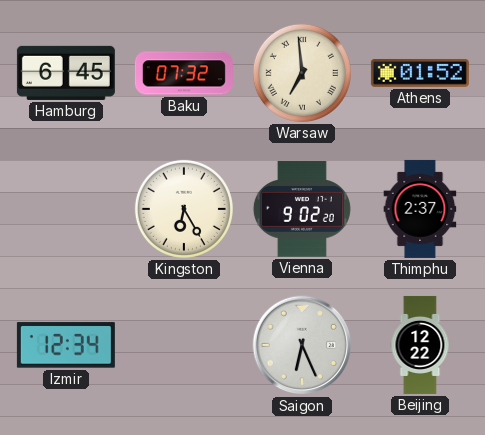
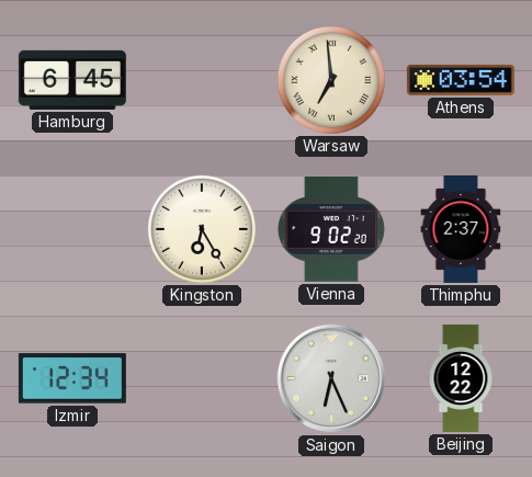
Baku: 07:32 -> none
Athens: 01:52 -> 03:54
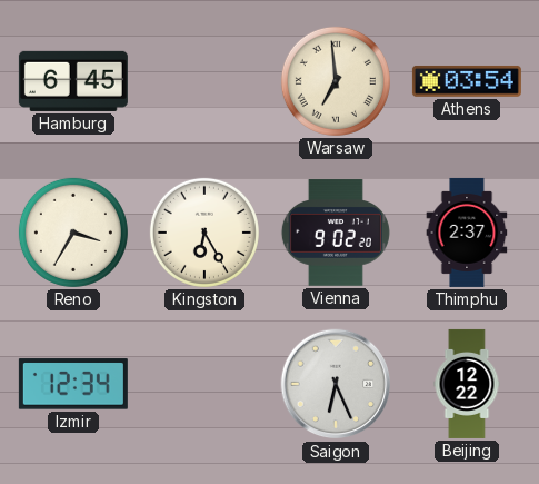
Reno: none -> 3:35
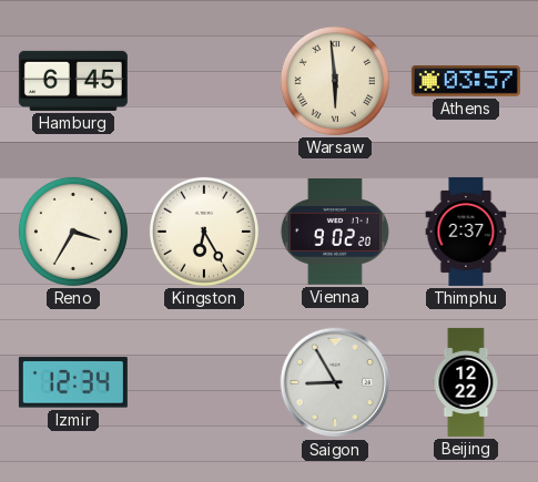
Warsaw: 6:59 -> 5:59
Athens: 03:54 -> 03:57
Saigon: 6:26 -> 8:55
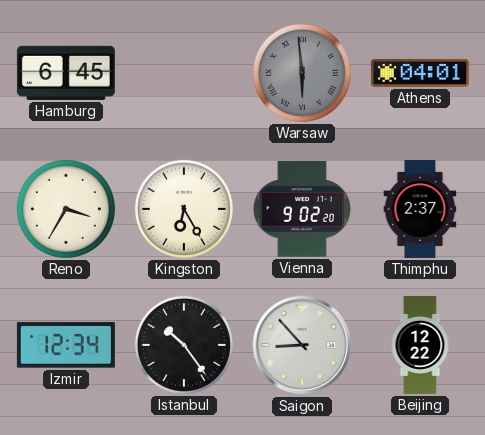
Warsaw dial: cream -> grey
Athens: 03:57 -> 04:01
Istanbul: none -> 10:24
Saigon: 8:55 -> 8:53
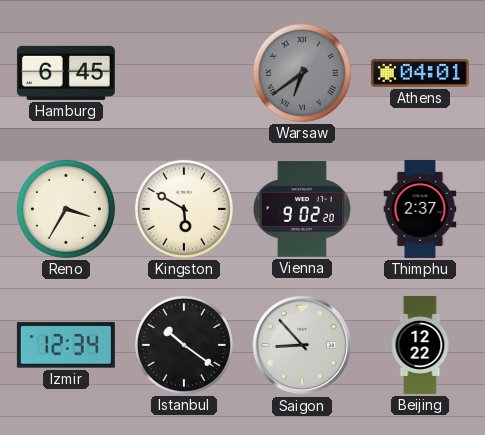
Warsaw: 5:59 -> 6:39
Kingston: 6:25 -> 5:50
Istanbul: 10:24 -> 10:21
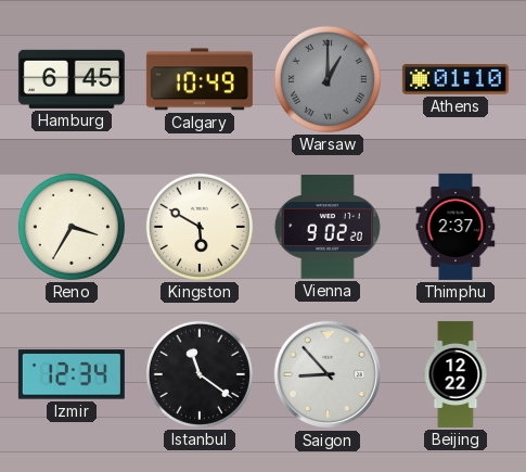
Calgary: none -> 10:49
Warsaw: 6:39 -> 1:00
Athens: 04:01 -> 01:10
Istanbul: 10:21 -> 11:21
